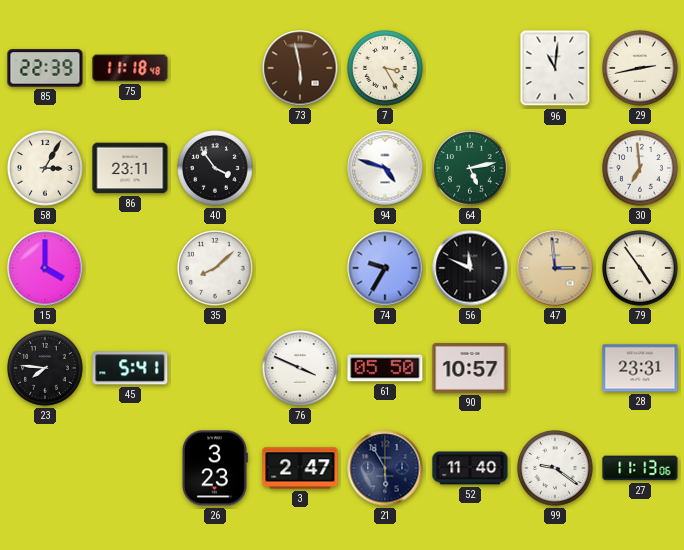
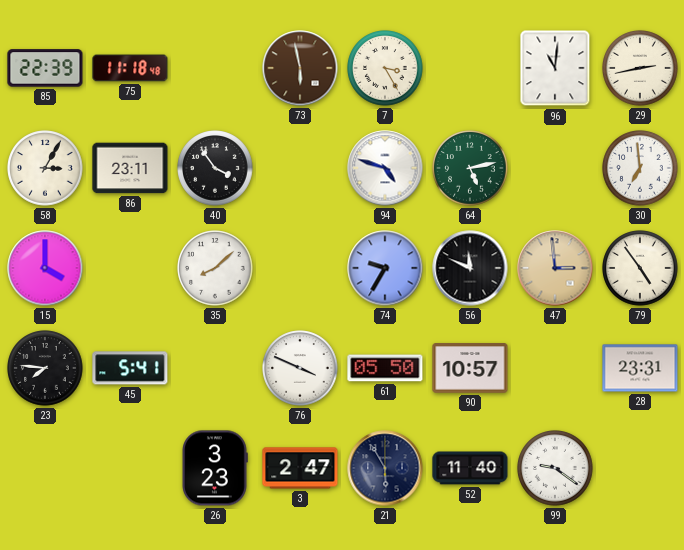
27: 11:13 -> none
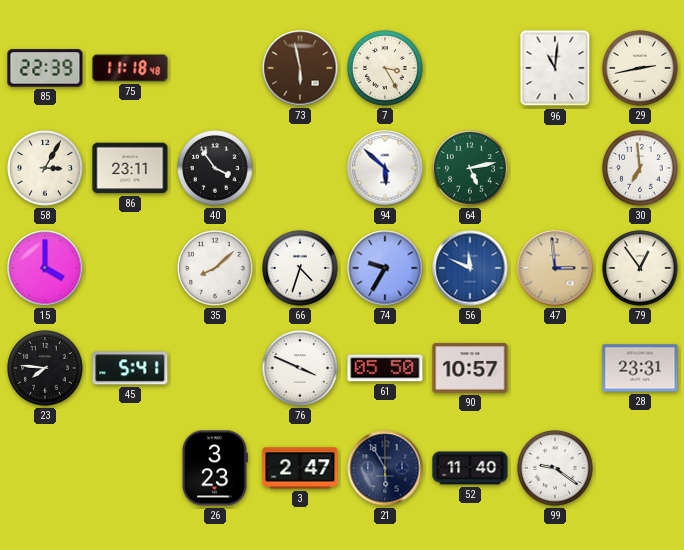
94: 4:48 -> 5:52
66: none -> 4:33
56 dial: black -> blue
79: 4:54 -> 12:54
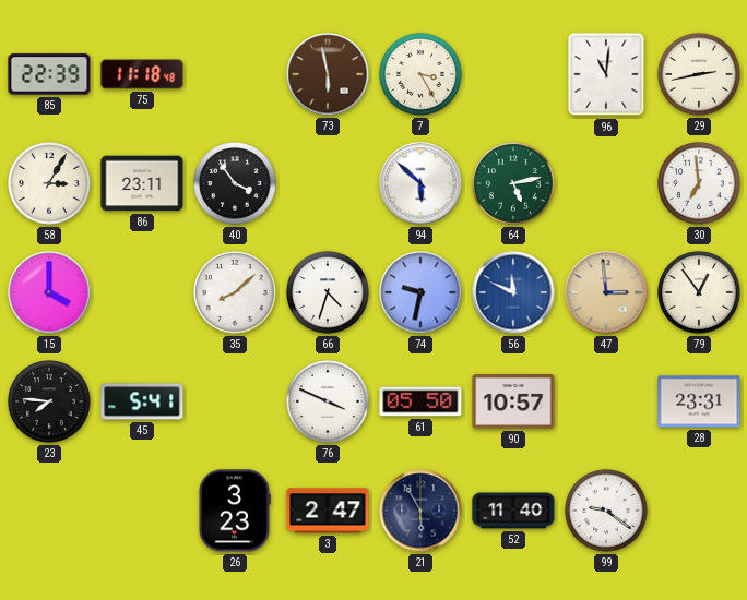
74: 9:35 -> 9:32
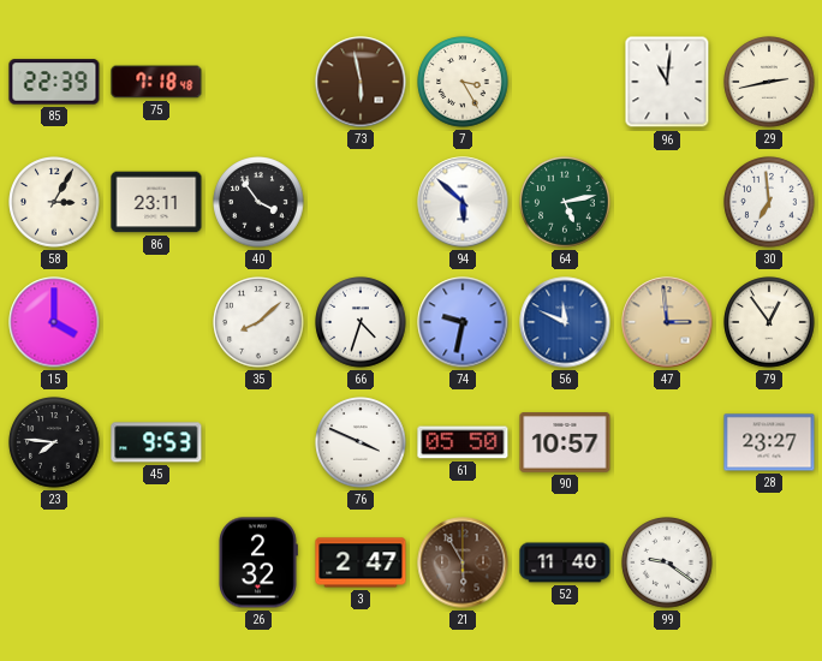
75: 11:18 -> 7:18
45: 5:41 -> 9:53
28: 23:31 -> 23:27
26: 3:23 -> 2:32
21 dial: navy -> brown
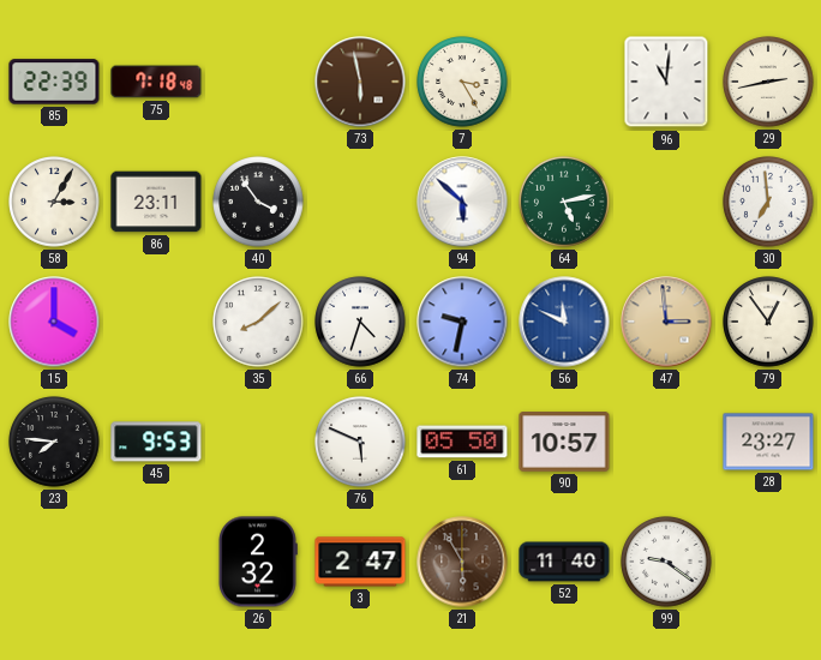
76: 3:49 -> 5:49
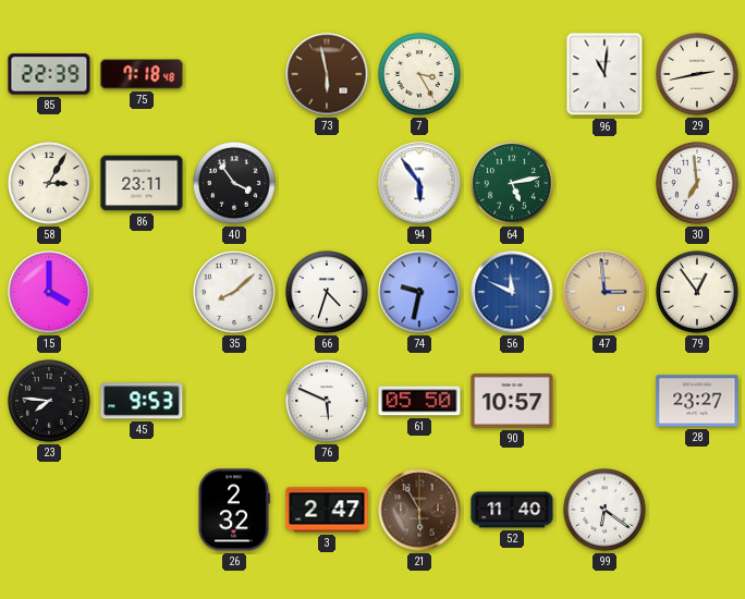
94: 5:52 -> 5:54
99: 9:21 -> 6:21
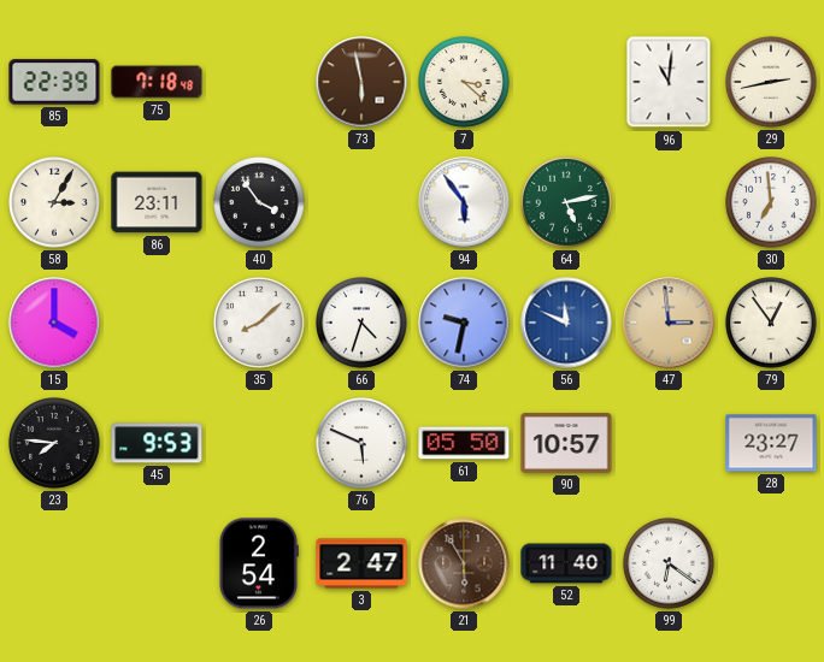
7: 3:25 -> 3:22
26: 2:32 -> 2:54
